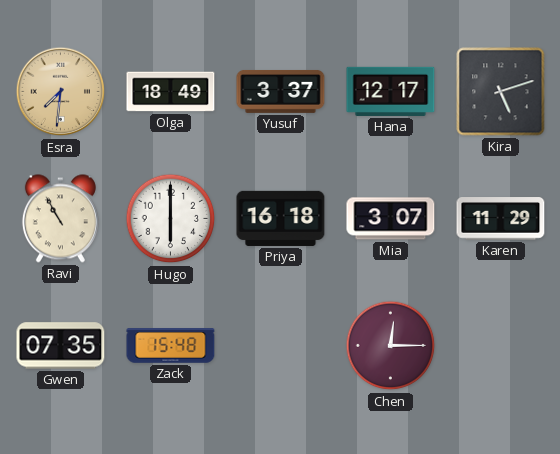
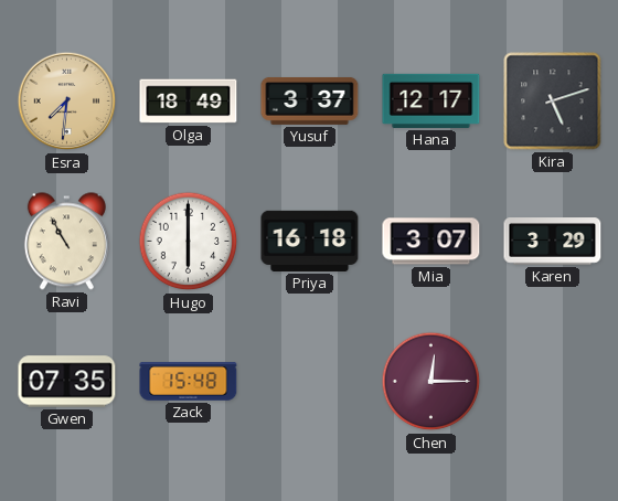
Karen: 11:29 -> 3:29
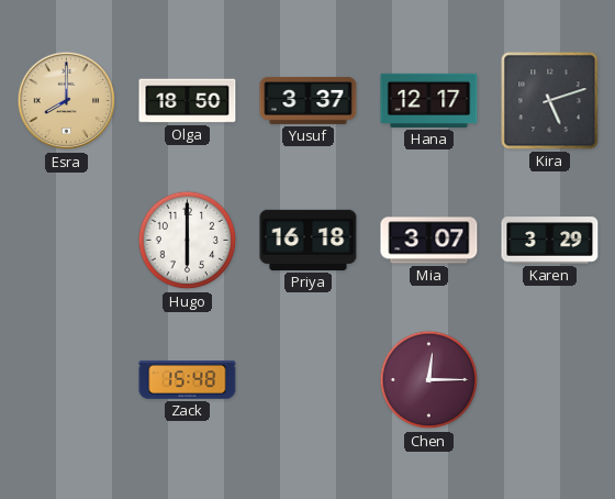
Esra: 7:31 -> 8:00
Olga: 18:49 -> 18:50
Ravi: 10:55 -> none
Gwen: 07:35 -> none
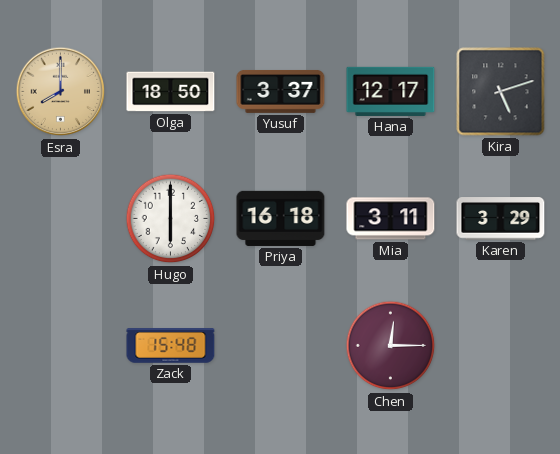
Mia: 3:07 -> 3:11
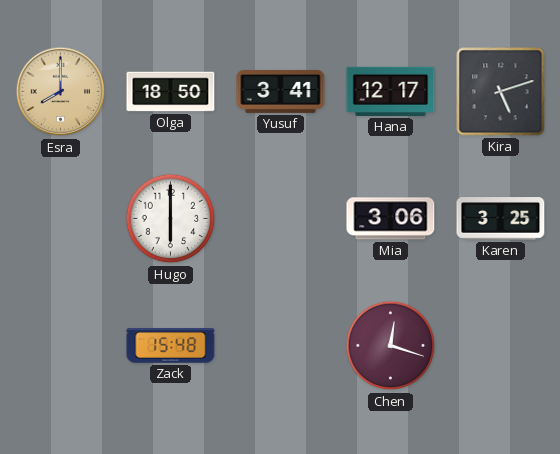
Yusuf: 3:37 -> 3:41
Priya: 16:18 -> none
Mia: 3:11 -> 3:06
Karen: 3:29 -> 3:25
Chen: 12:15 -> 12:18
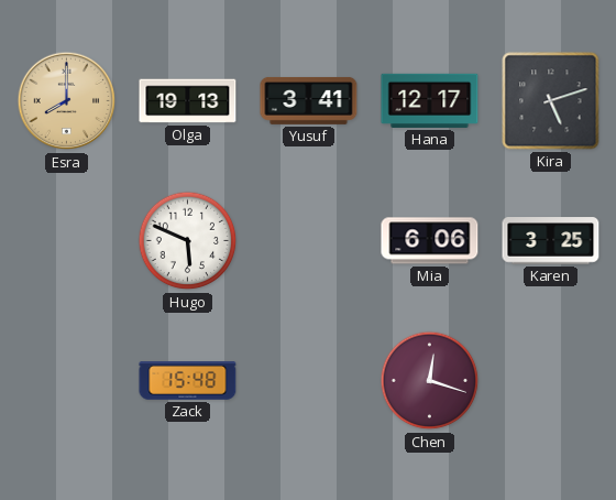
Olga: 18:50 -> 19:13
Hugo: 6:00 -> 5:49
Mia: 3:06 -> 6:06
